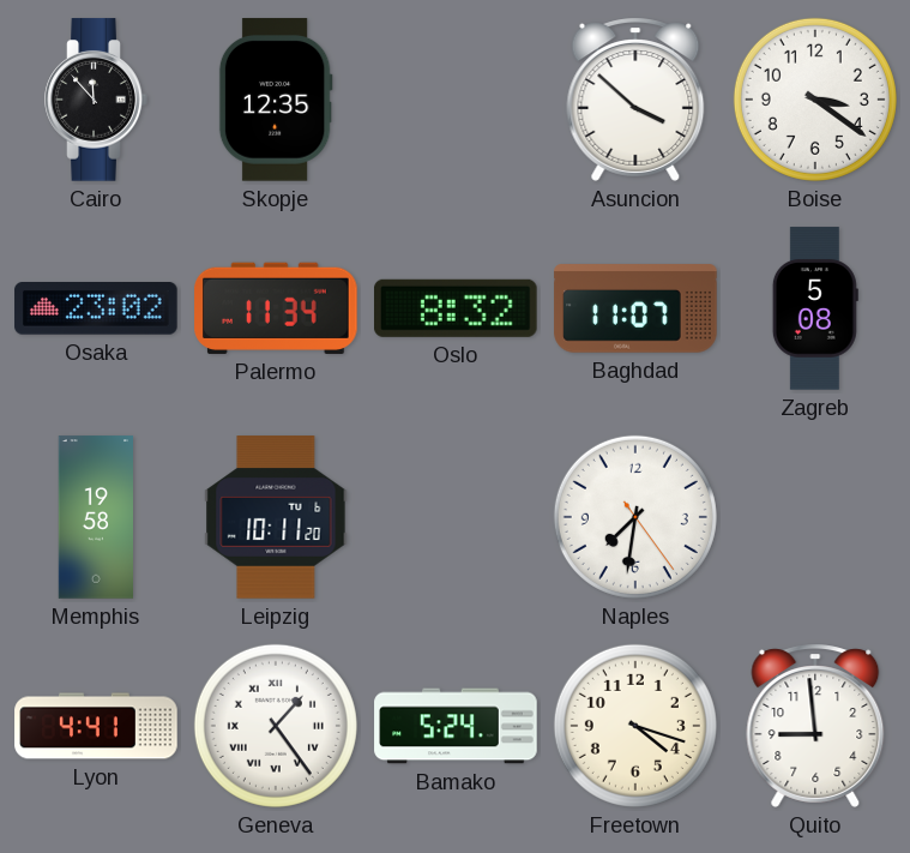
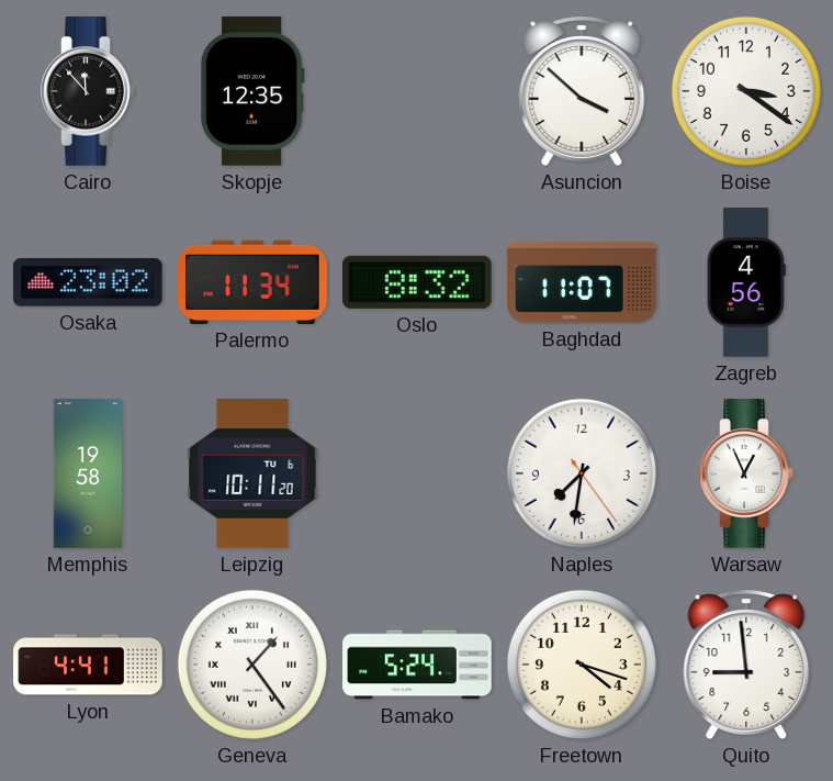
Zagreb: 5:08 -> 4:56
Warsaw: none -> 12:56
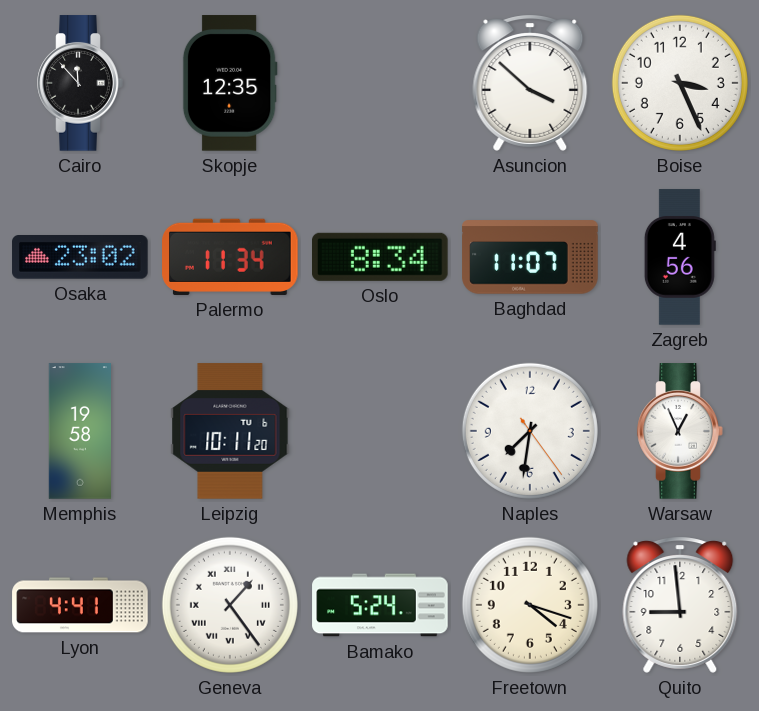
Boise: 3:21 -> 3:26
Oslo: 8:32 -> 8:34
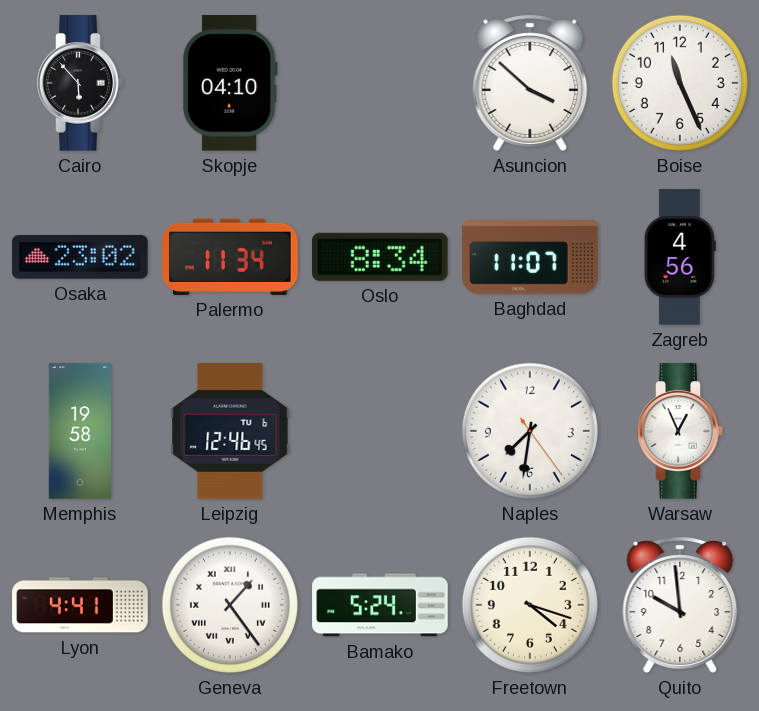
Cairo: 11:53 -> 5:53
Skopje: 12:35 -> 04:10
Boise: 3:26 -> 11:26
Leipzig: 10:11 -> 12:46
Quito: 8:59 -> 9:59
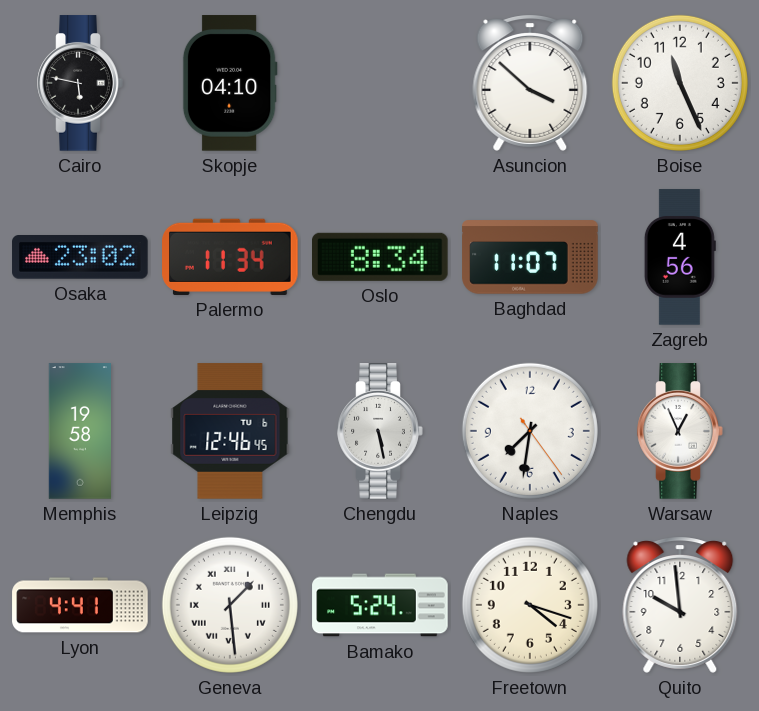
Cairo: 5:53 -> 5:47
Chengdu: none -> 5:28
Geneva: 1:24 -> 1:29
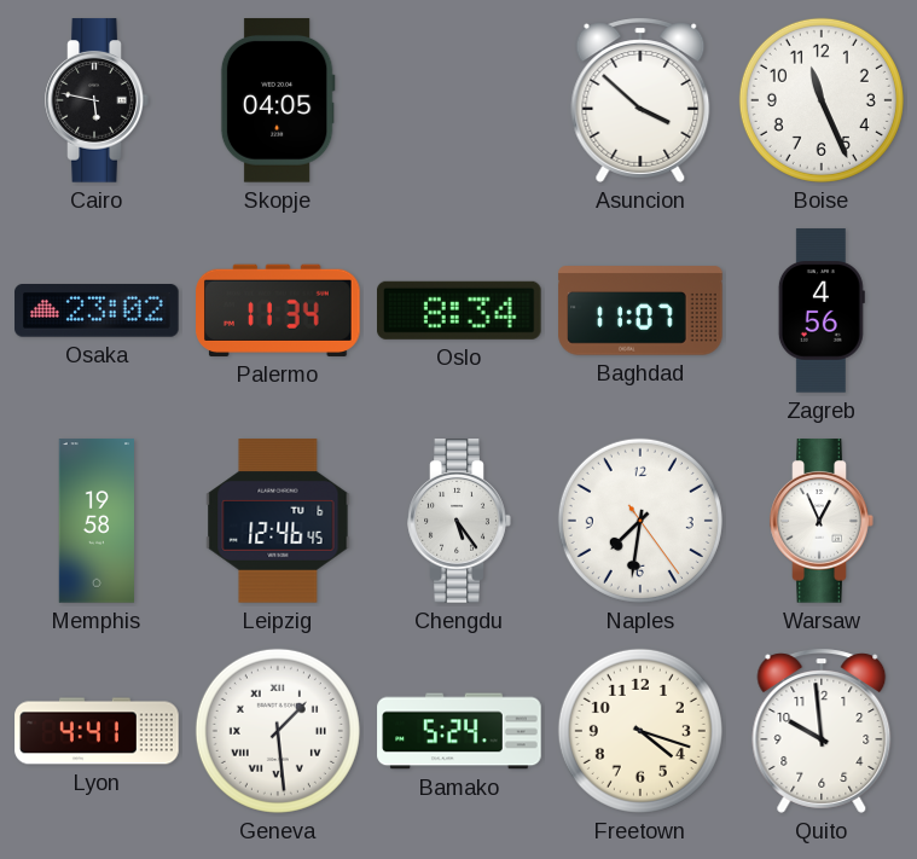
Skopje: 04:10 -> 04:05
Chengdu: 5:28 -> 5:24
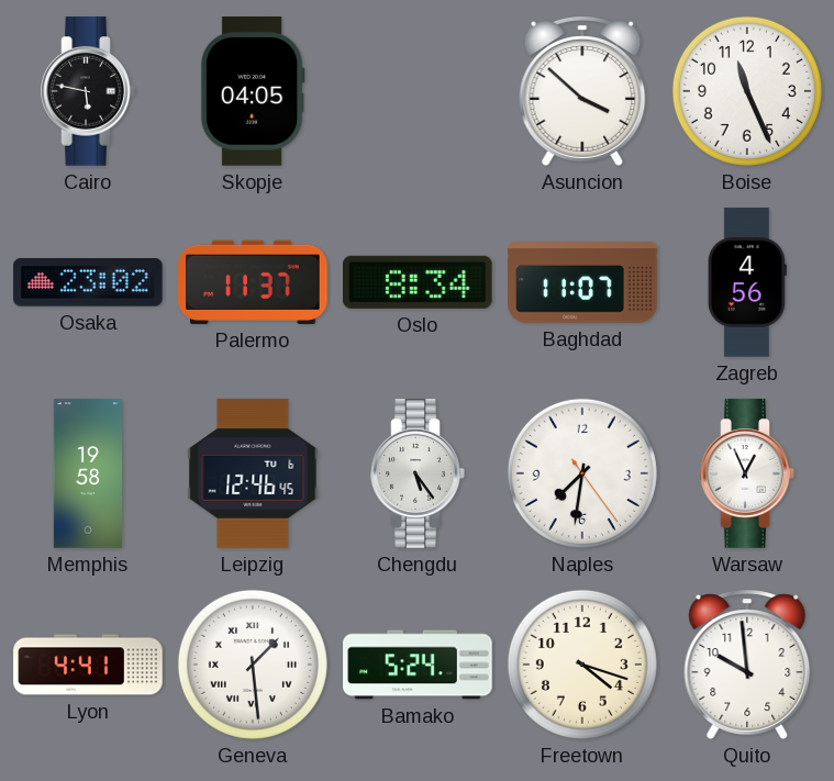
Palermo: 11:34 -> 11:37
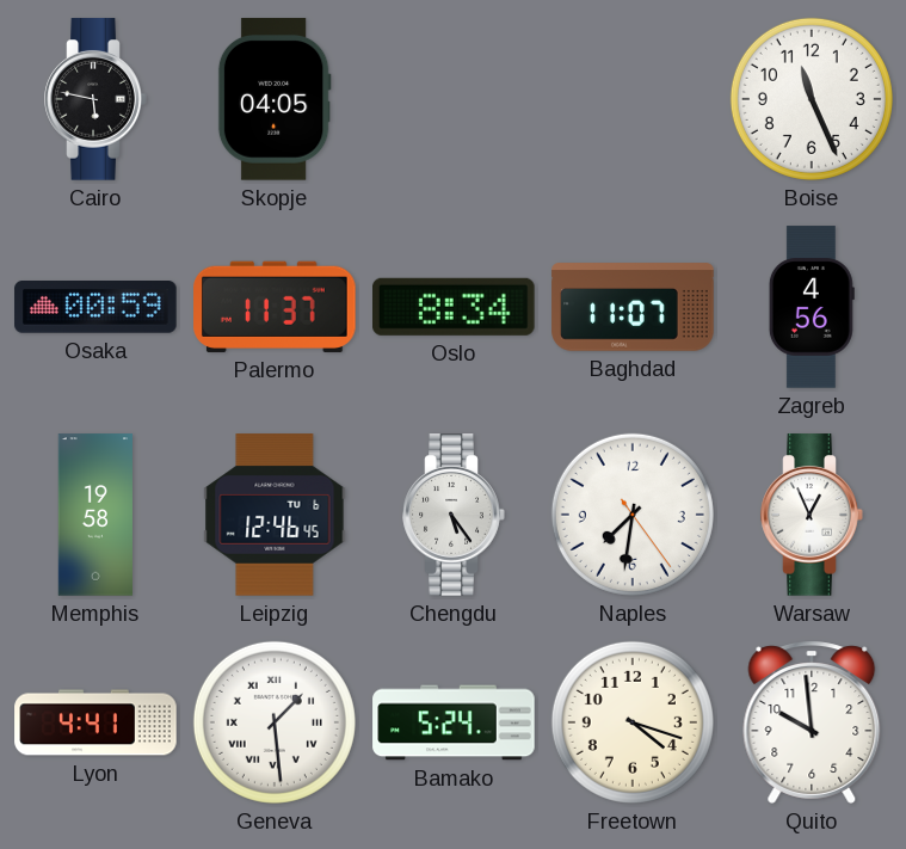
Asuncion: 3:52 -> none
Osaka: 23:02 -> 00:59
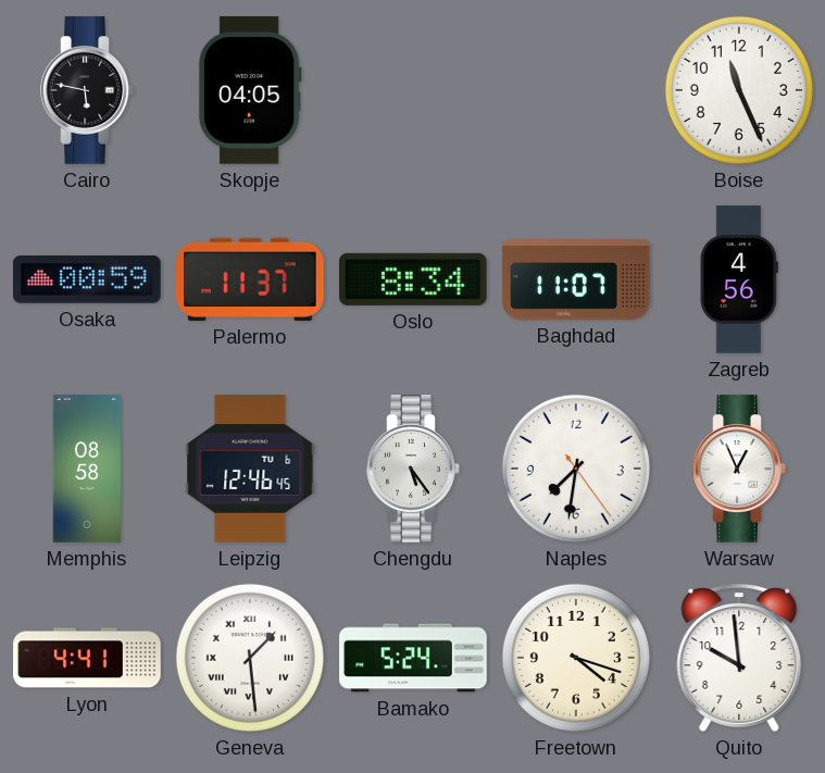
Memphis: 19:58 -> 08:58
